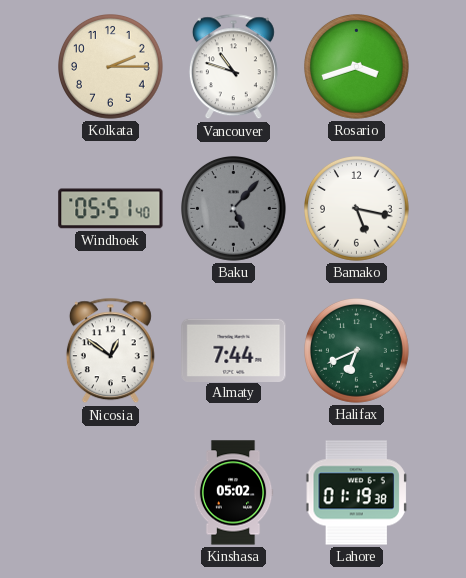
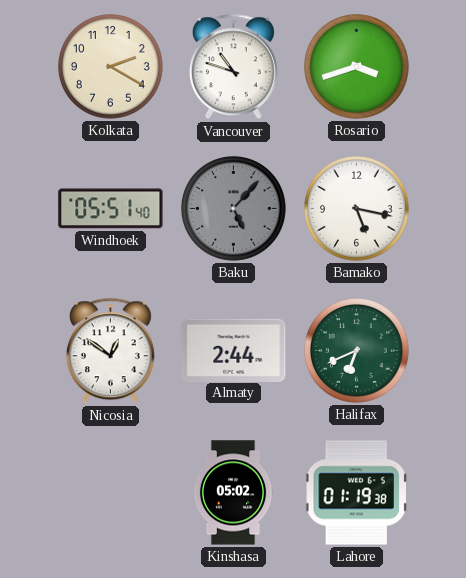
Kolkata: 2:15 -> 2:20
Almaty: 7:44 -> 2:44
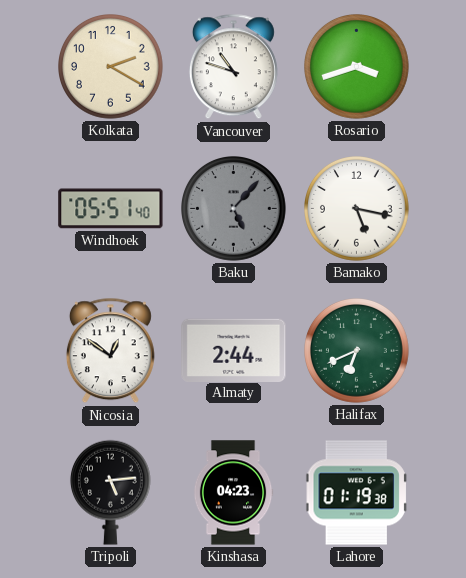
Tripoli: none -> 5:14
Kinshasa: 05:02 -> 04:23
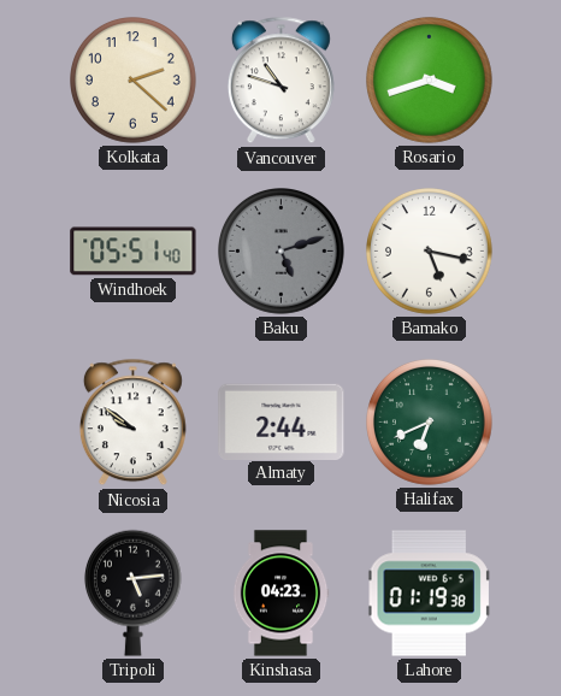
Kolkata: 2:20 -> 2:22
Baku: 5:07 -> 5:12
Nicosia: 12:51 -> 9:51
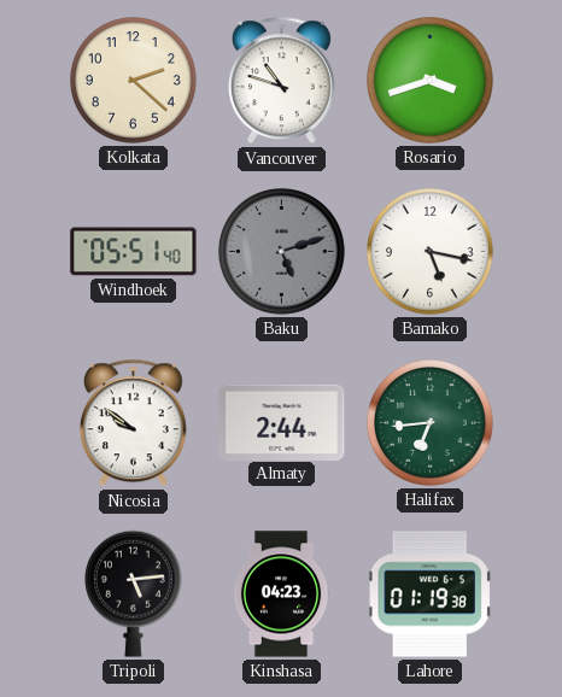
Halifax: 6:41 -> 6:44
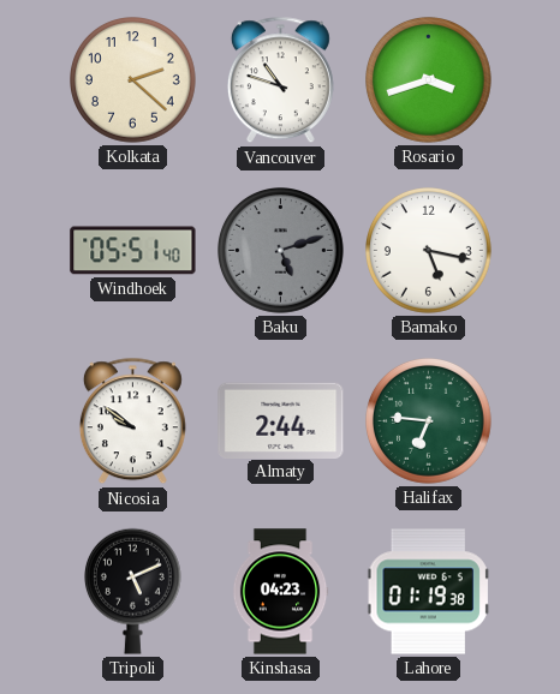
Halifax: 6:44 -> 6:46
Tripoli: 5:14 -> 5:11
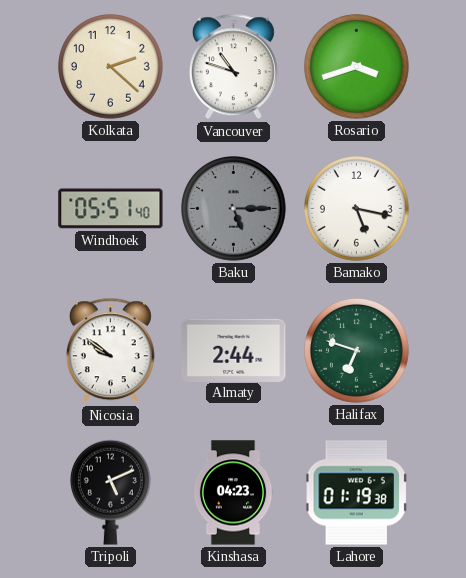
Baku: 5:12 -> 5:15
Halifax: 6:46 -> 6:48
